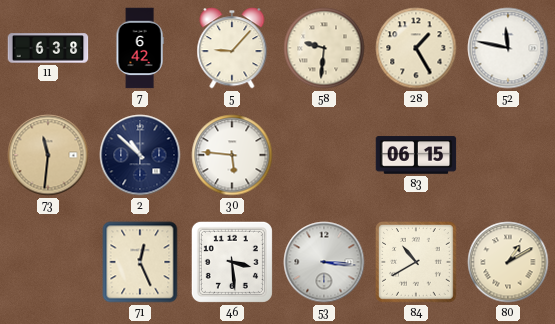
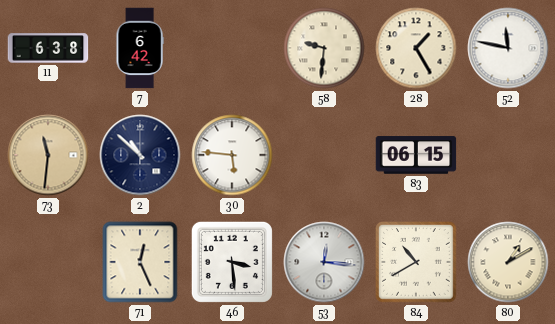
5: 9:07 -> none
53: 3:16 -> 12:16
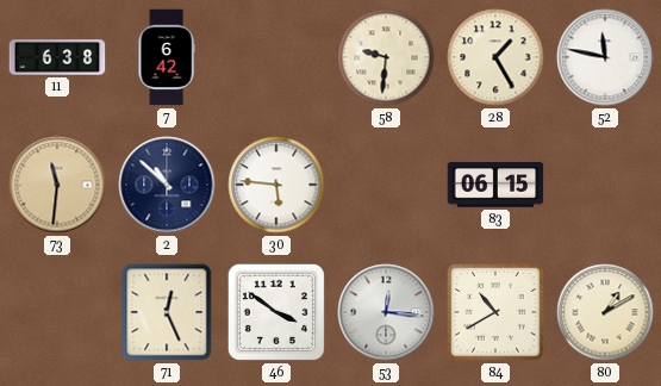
46: 3:29 -> 3:51
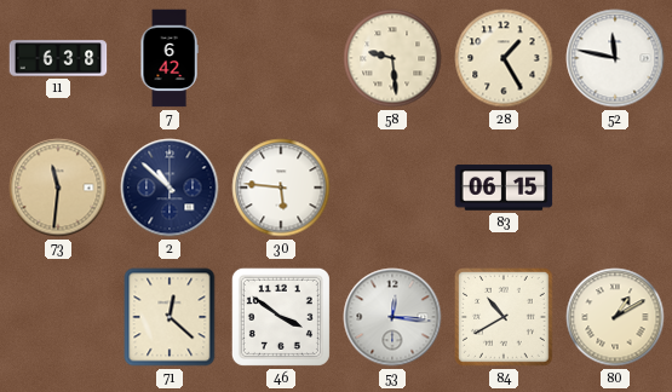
58: 9:31 -> 9:29
71: 12:26 -> 12:22
